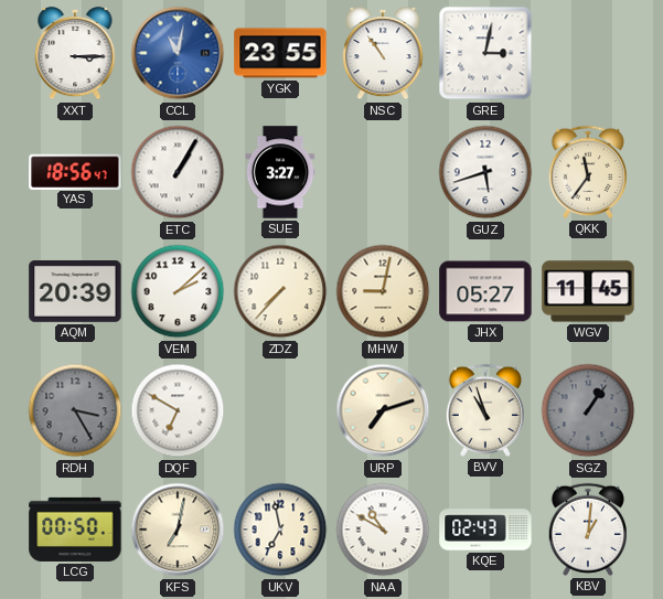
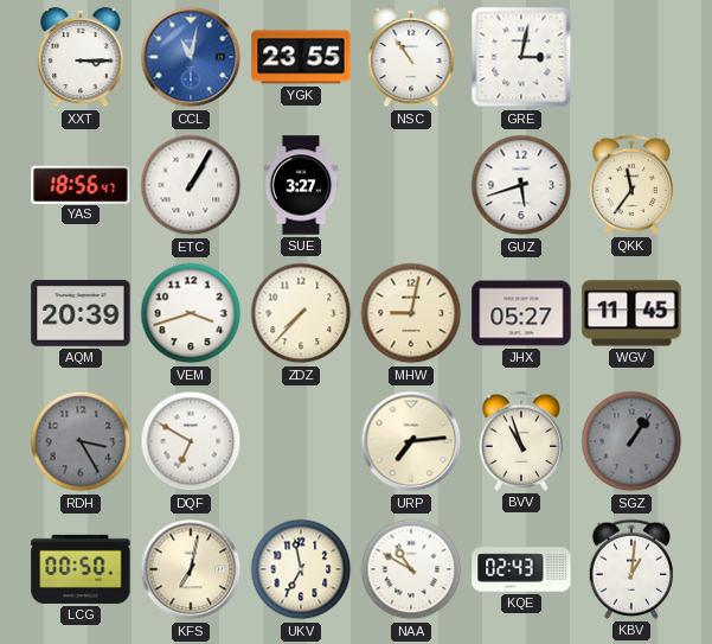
VEM: 2:08 -> 3:42
URP: 7:12 -> 7:14
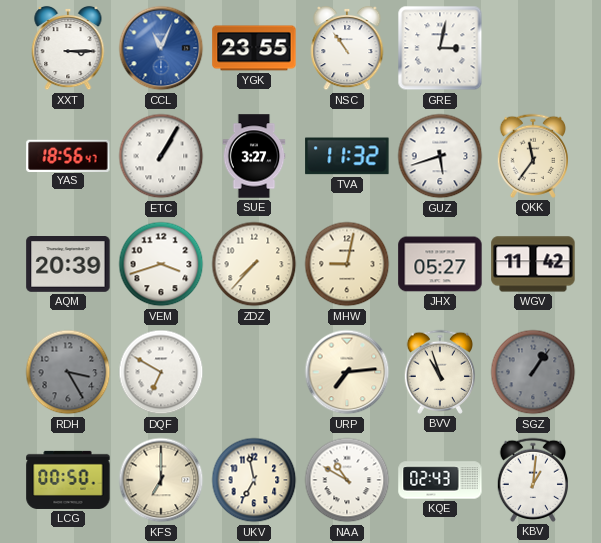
CCL: 11:02 -> 11:04
TVA: none -> 11:32
WGV: 11:45 -> 11:42
KFS: 7:02 -> 7:00
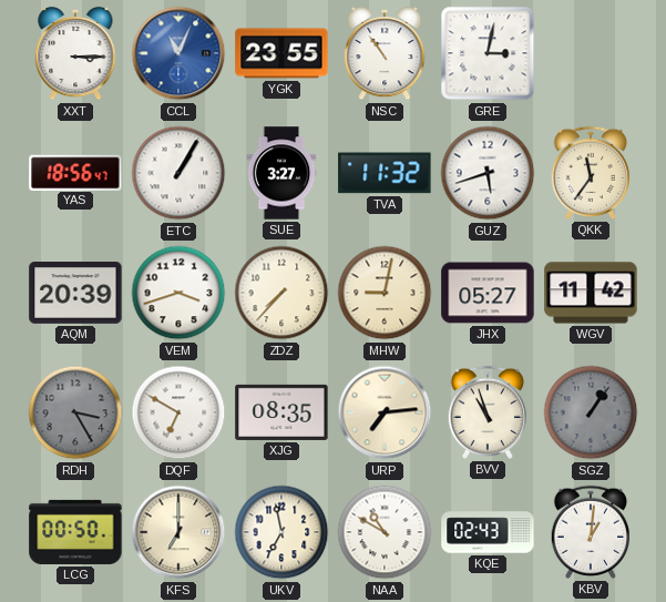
XJG: none -> 08:35
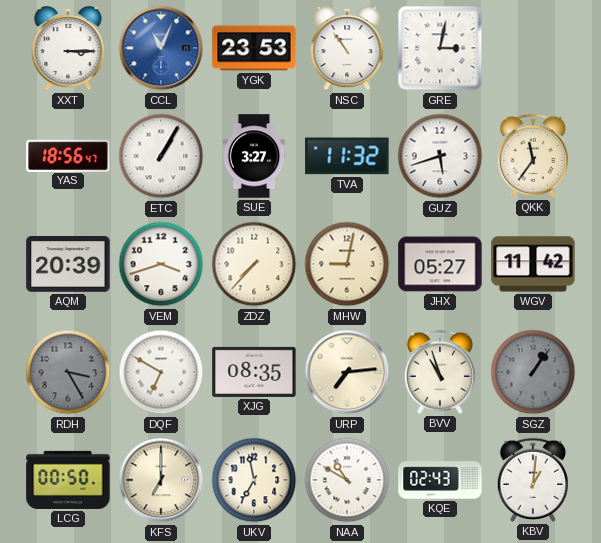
YGK: 23:55 -> 23:53
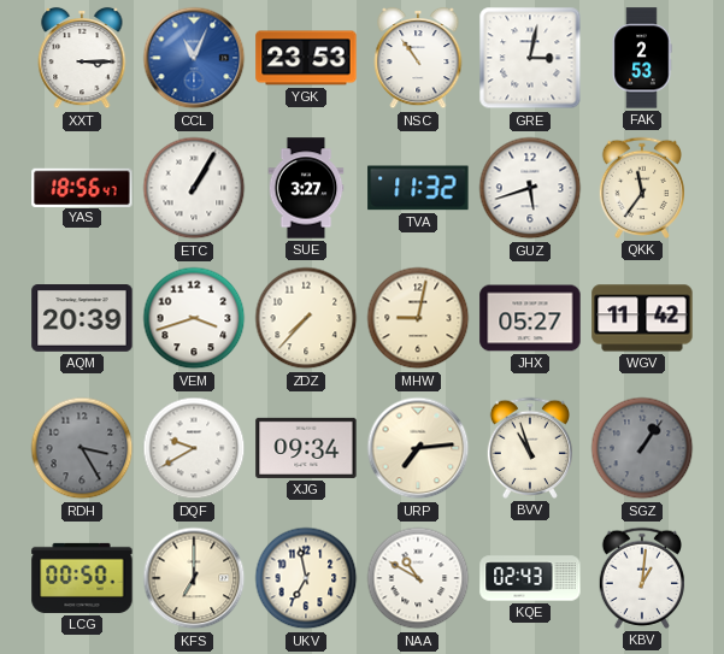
FAK: none -> 2:53
DQF: 6:50 -> 9:40
XJG: 08:35 -> 09:34
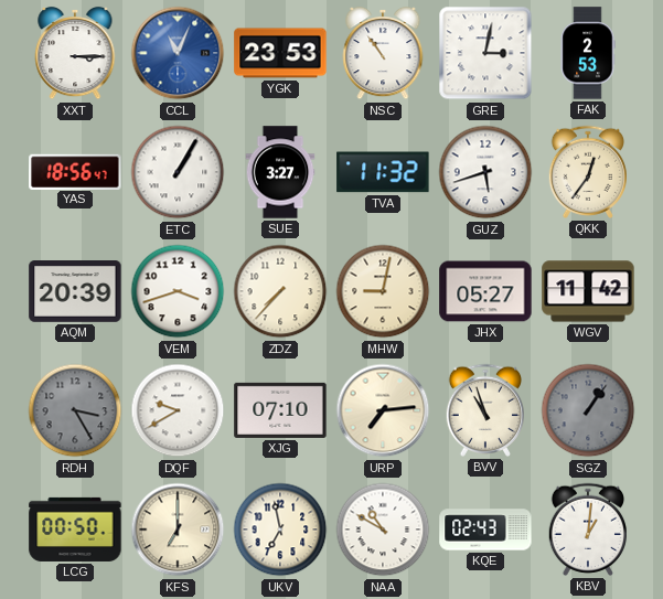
QKK: 11:36 -> 12:36
XJG: 09:34 -> 07:10
